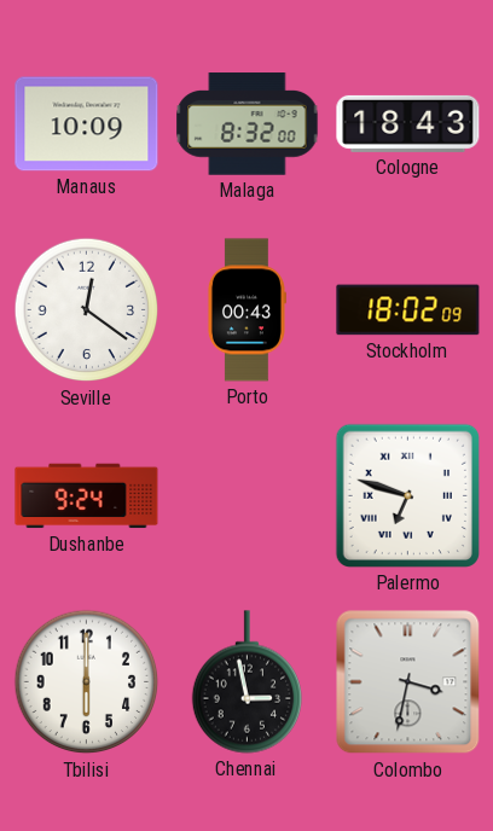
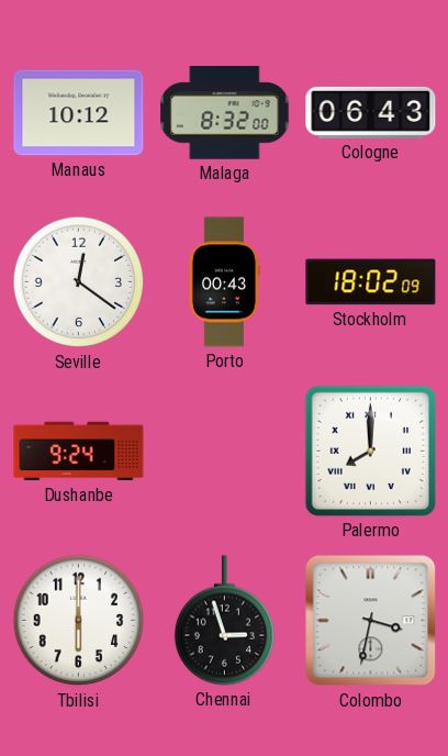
Manaus: 10:09 -> 10:12
Cologne: 18:43 -> 06:43
Palermo: 6:48 -> 8:00
Chennai: 2:58 -> 2:57
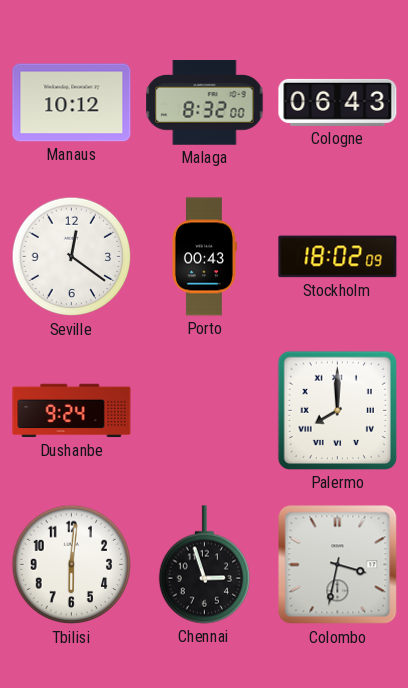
Tbilisi: 6:00 -> 6:01
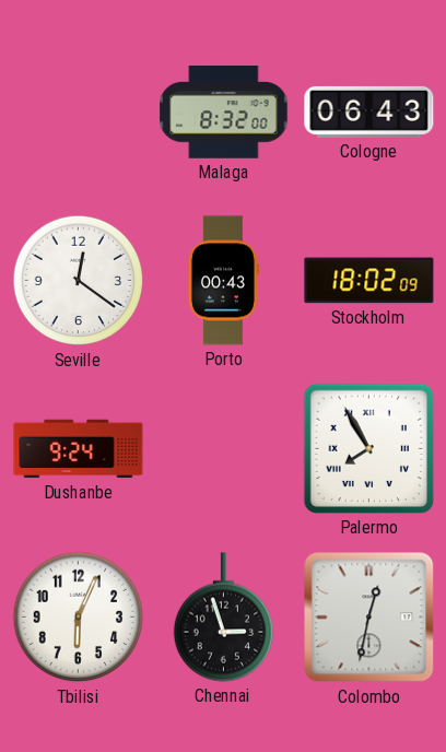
Manaus: 10:12 -> none
Palermo: 8:00 -> 7:55
Tbilisi: 6:01 -> 6:04
Colombo: 3:32 -> 12:32
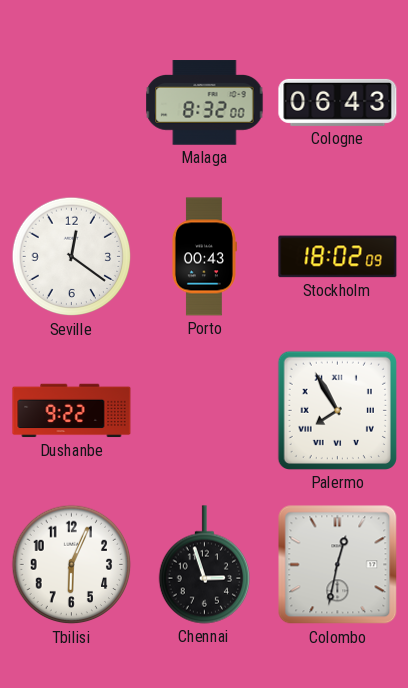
Dushanbe: 9:24 -> 9:22
